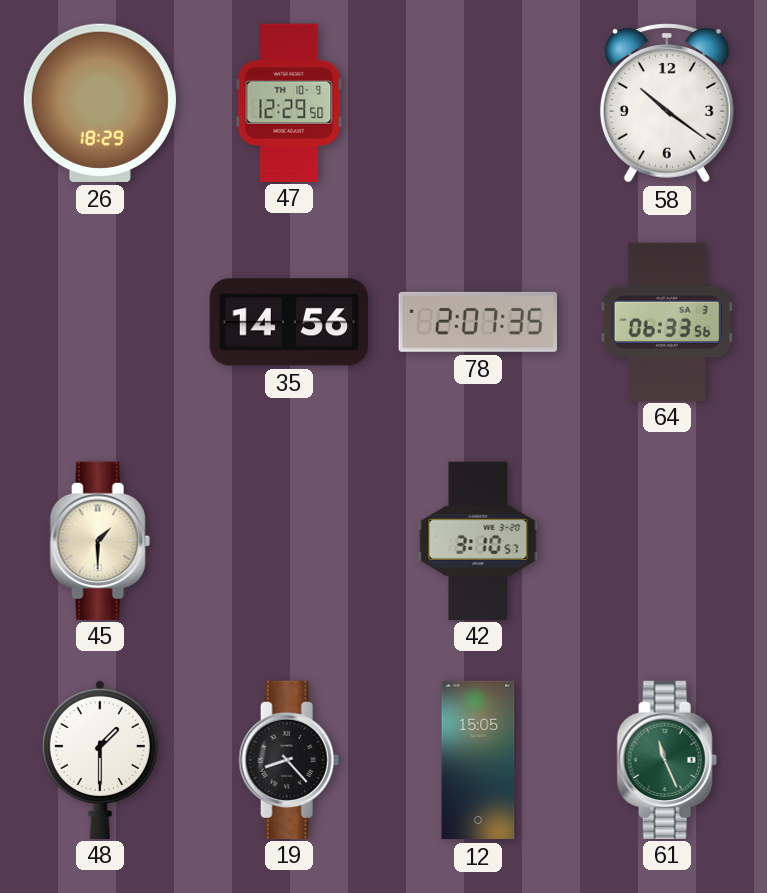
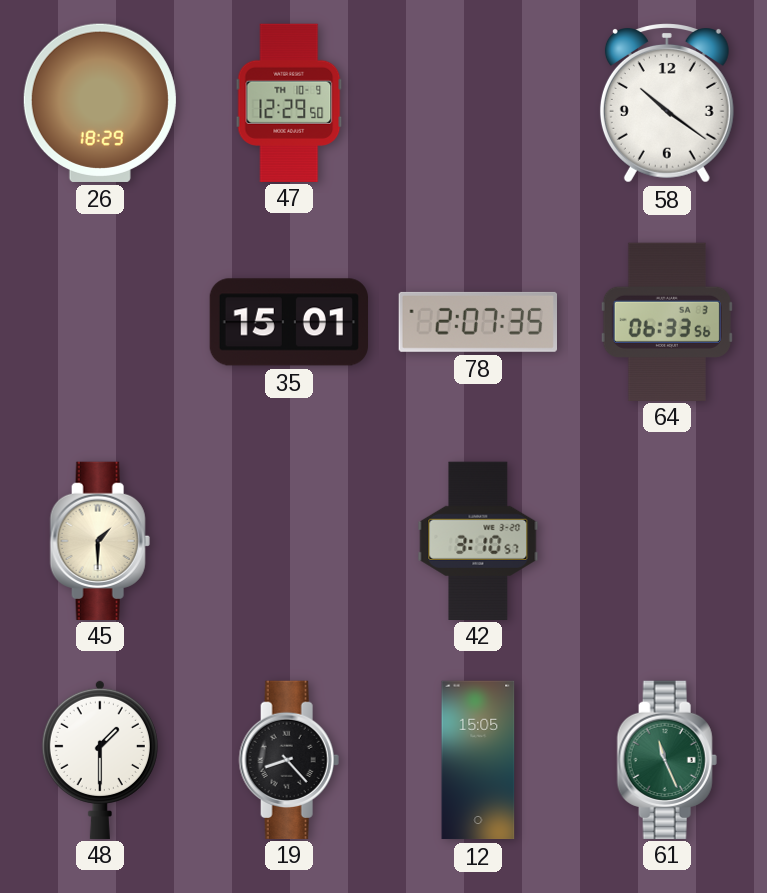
35: 14:56 -> 15:01
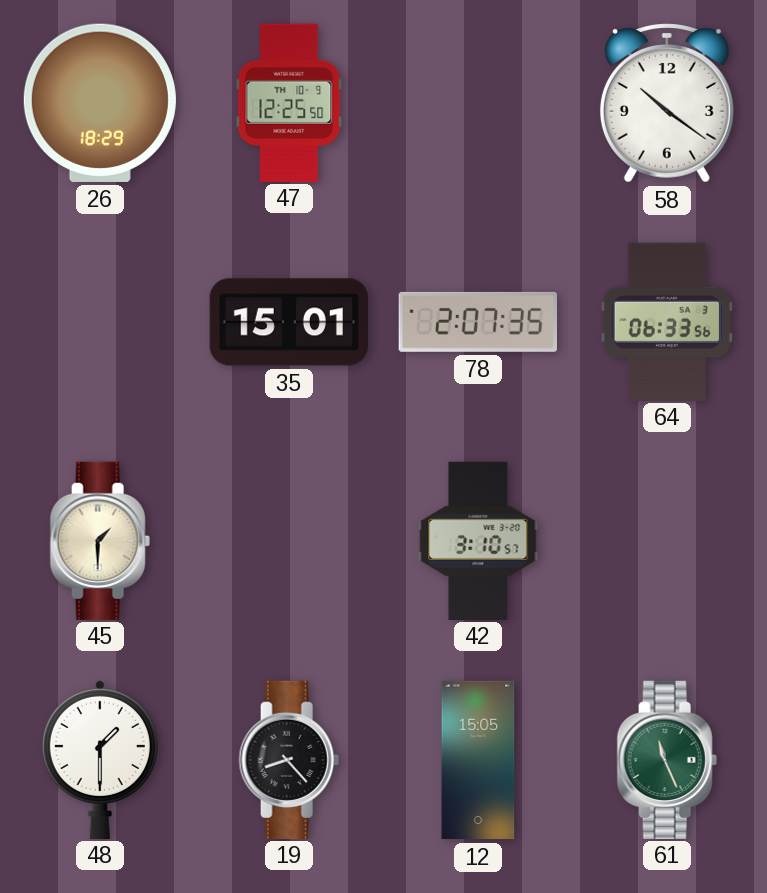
47: 12:29 -> 12:25
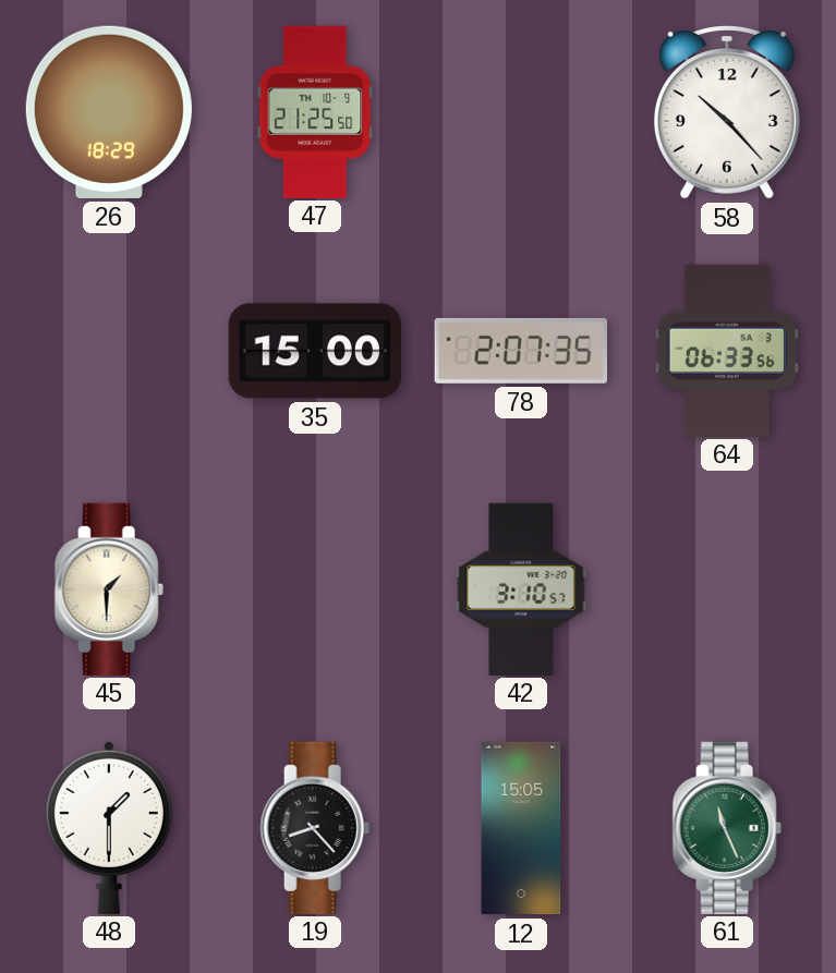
47: 12:25 -> 21:25
58: 10:21 -> 10:23
35: 15:01 -> 15:00
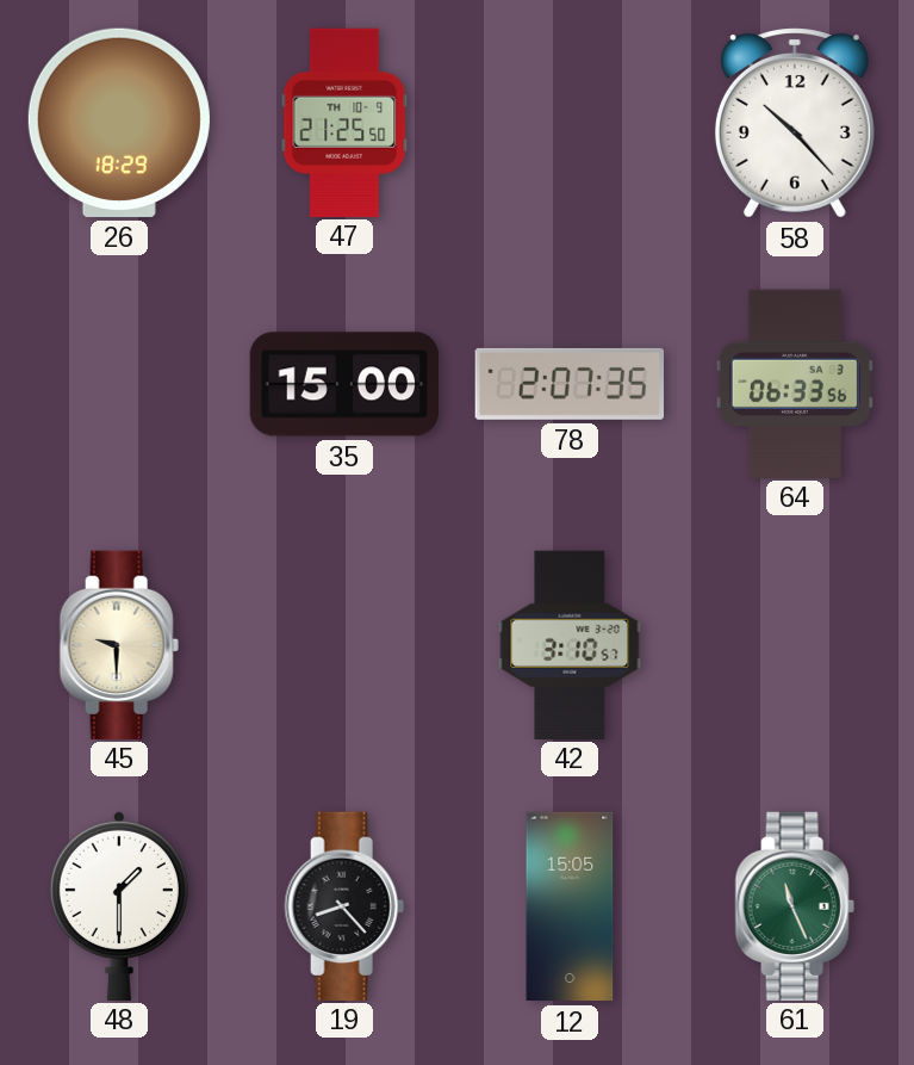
45: 1:30 -> 9:30
